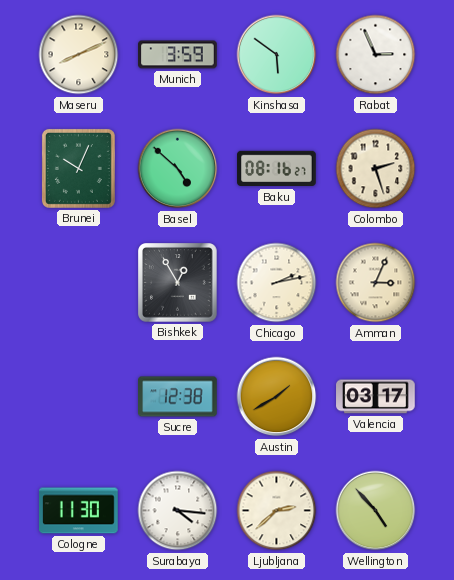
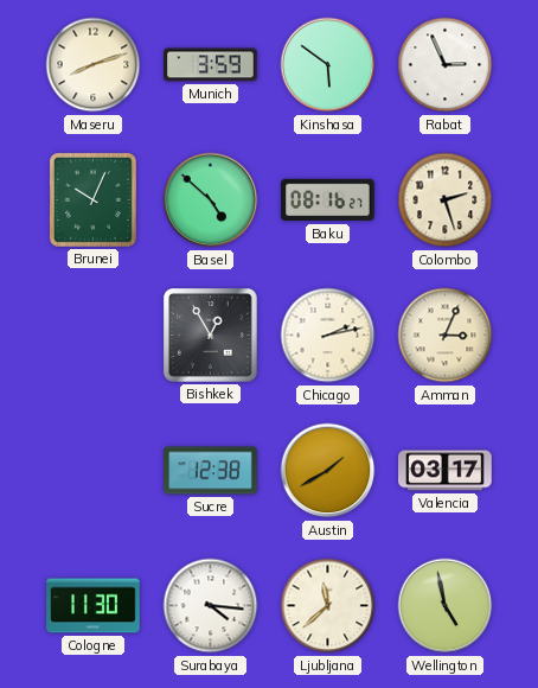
Maseru: 8:11 -> 8:12
Ljubljana: 2:38 -> 11:38
Wellington: 4:53 -> 4:58
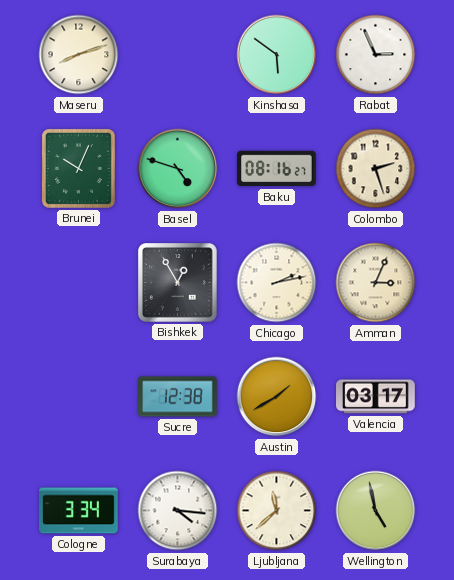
Munich: 3:59 -> none
Basel: 4:52 -> 4:48
Cologne: 11:30 -> 3:34
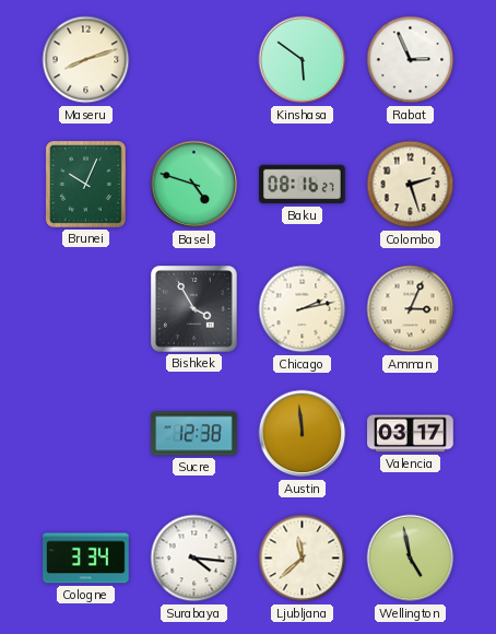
Bishkek: 12:55 -> 3:55
Austin: 1:40 -> 11:59
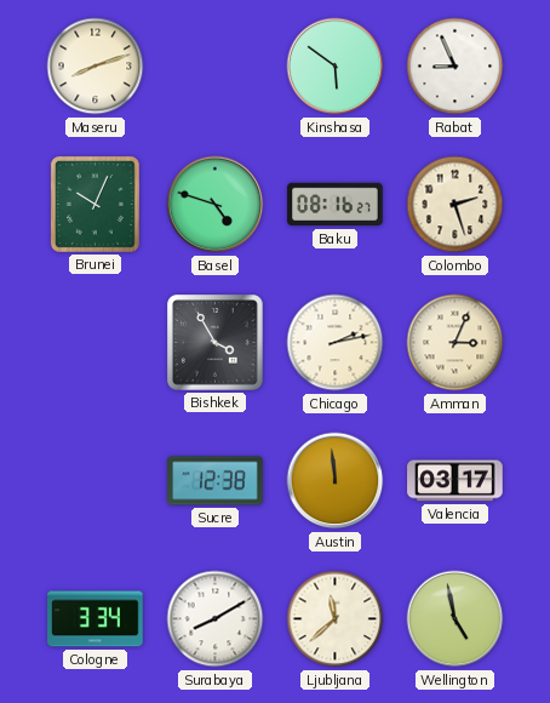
Rabat: 2:56 -> 8:56
Surabaya: 4:16 -> 8:10
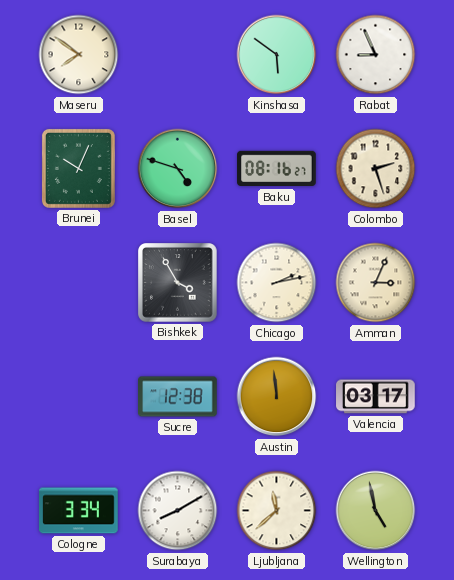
Maseru: 8:12 -> 7:51
